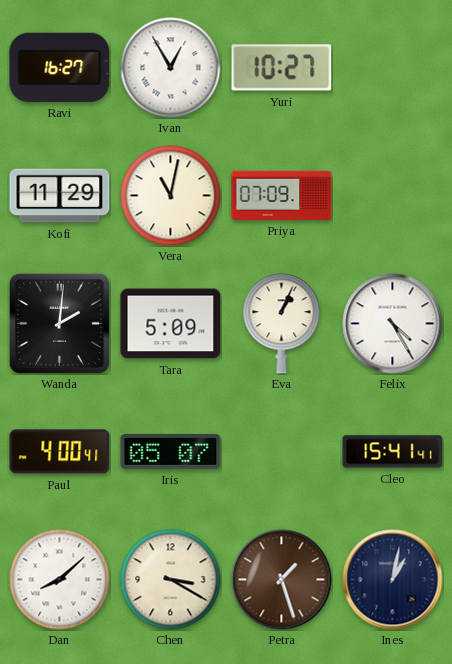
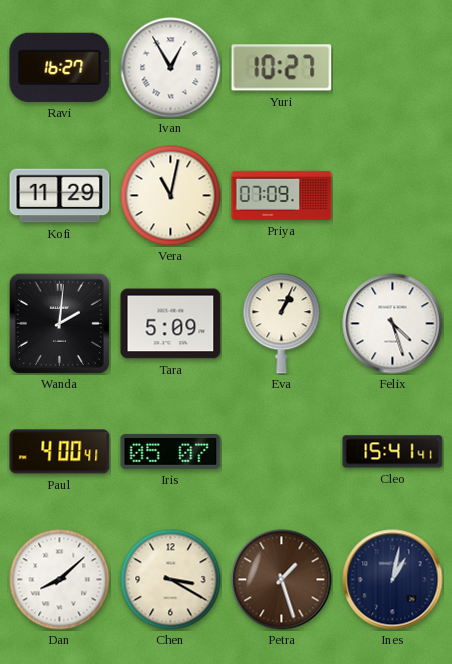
Felix: 4:25 -> 4:27
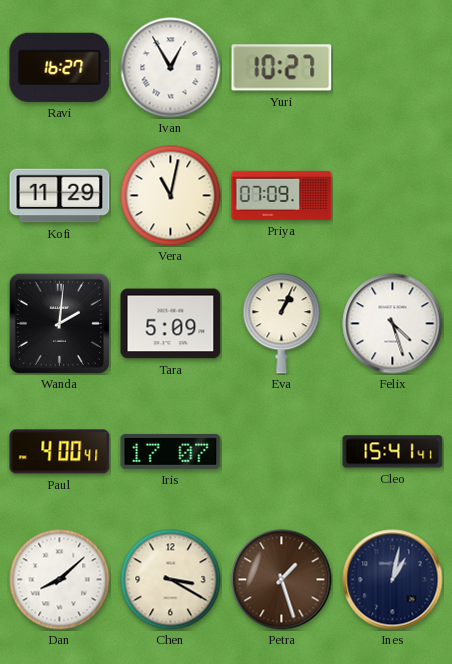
Iris: 05:07 -> 17:07
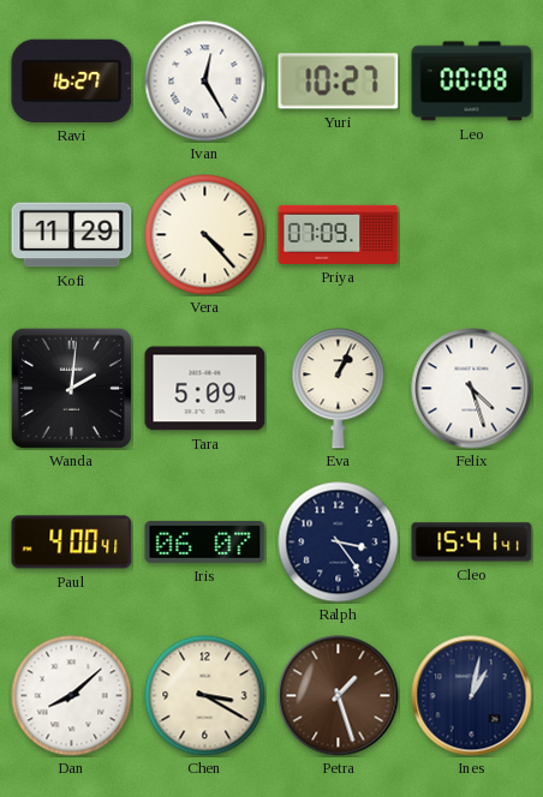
Ivan: 12:55 -> 12:25
Leo: none -> 00:08
Vera: 11:02 -> 4:23
Iris: 17:07 -> 06:07
Ralph: none -> 3:24
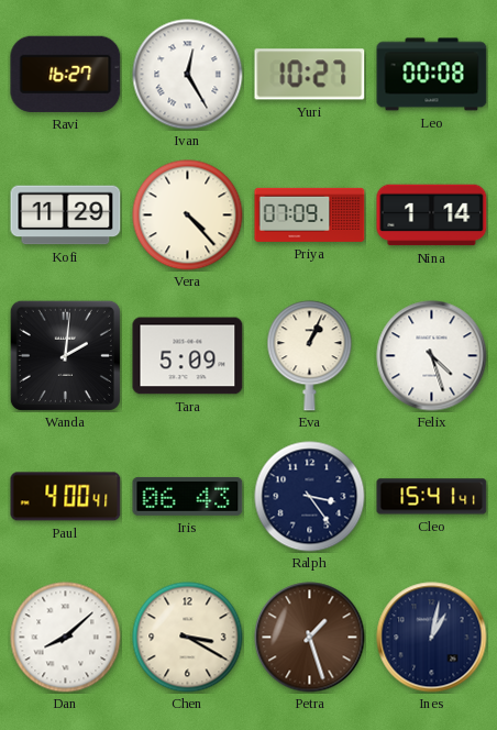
Nina: none -> 1:14
Iris: 06:07 -> 06:43
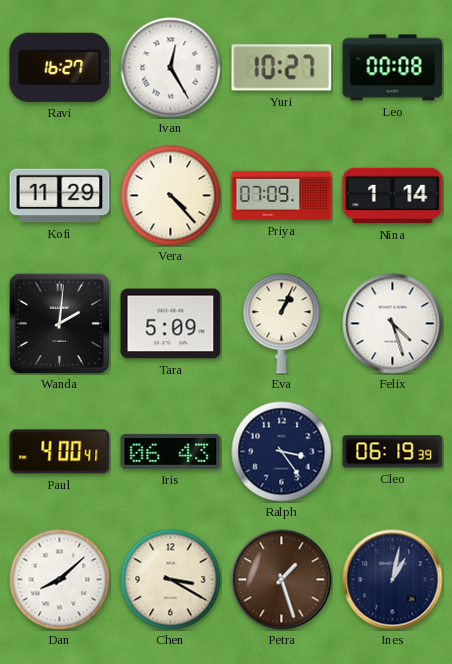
Cleo: 15:41 -> 06:19
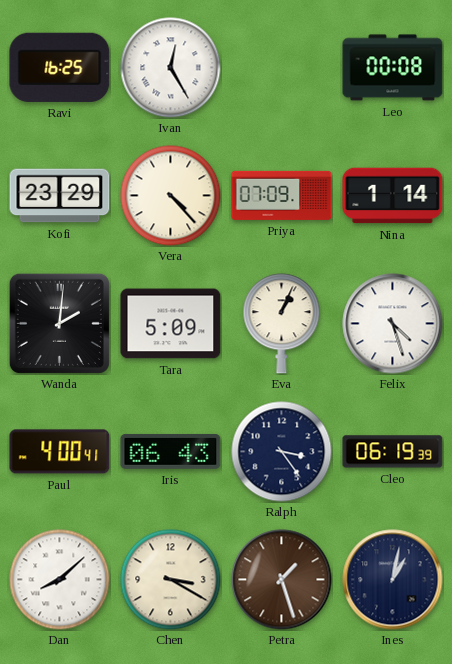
Ravi: 16:27 -> 16:25
Yuri: 10:27 -> none
Kofi: 11:29 -> 23:29
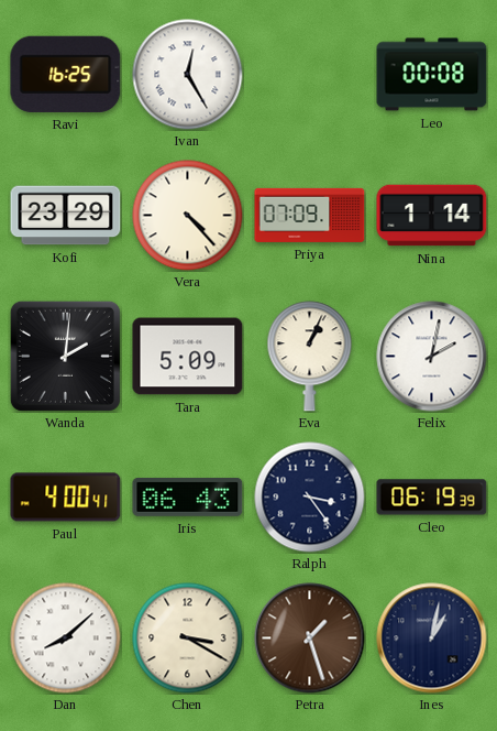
Felix: 4:27 -> 2:02
